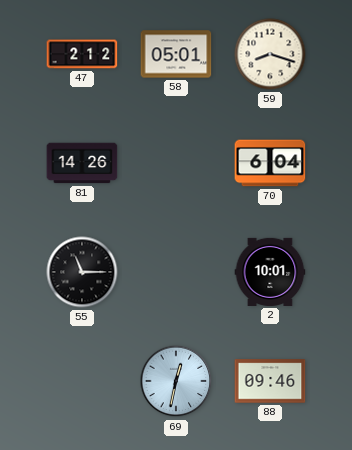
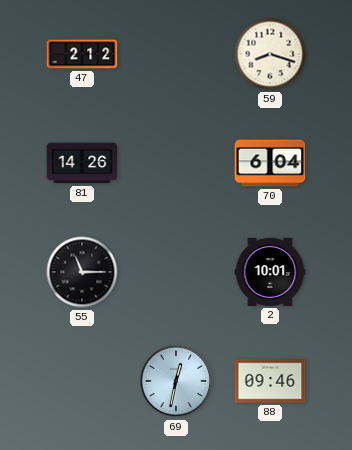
58: 05:01 -> none
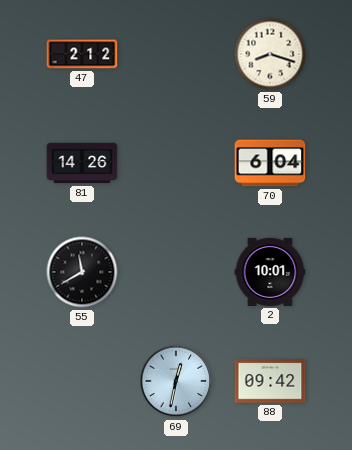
55: 11:15 -> 11:40
88: 09:46 -> 09:42
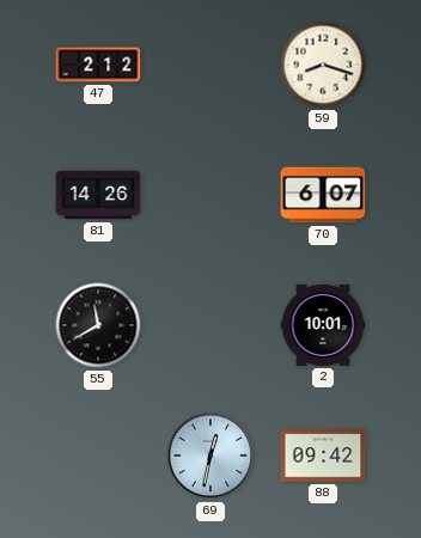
70: 6:04 -> 6:07
